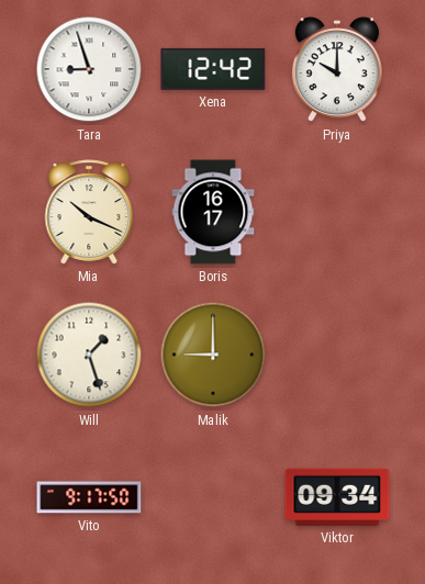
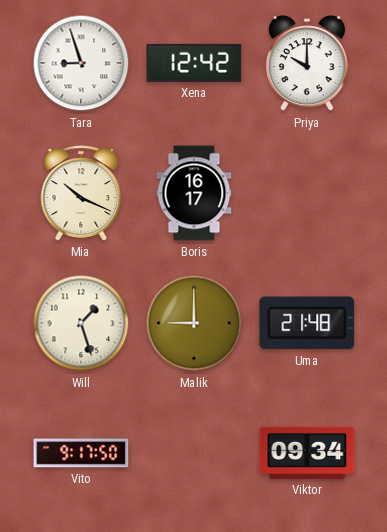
Uma: none -> 21:48
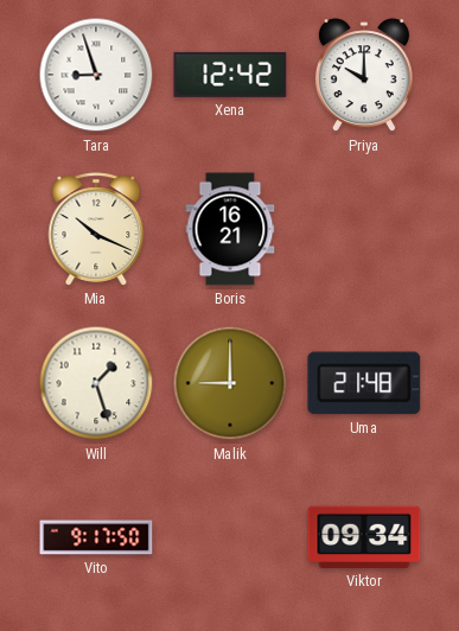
Boris: 16:17 -> 16:21
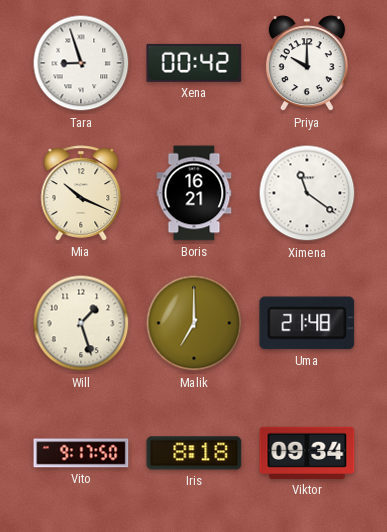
Xena: 12:42 -> 00:42
Ximena: none -> 11:21
Malik: 9:00 -> 7:00
Iris: none -> 8:18
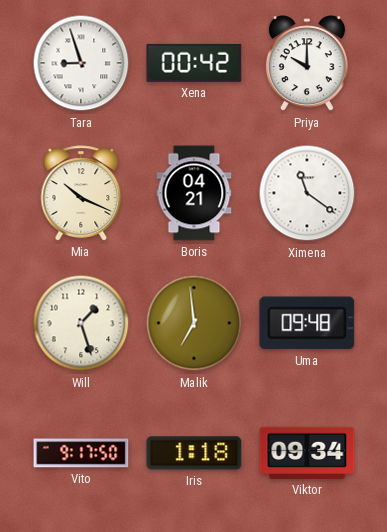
Boris: 16:21 -> 04:21
Malik: 7:00 -> 6:59
Uma: 21:48 -> 09:48
Iris: 8:18 -> 1:18
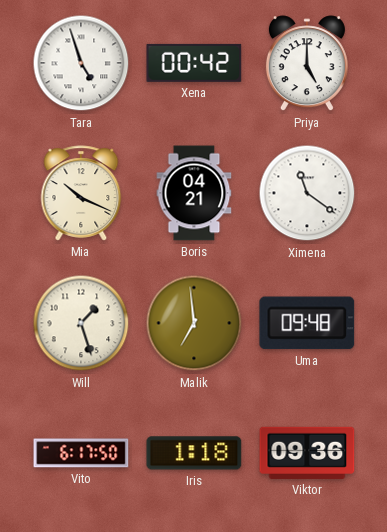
Tara: 8:57 -> 4:57
Priya: 10:00 -> 5:00
Vito: 9:17 -> 6:17
Viktor: 09:34 -> 09:36
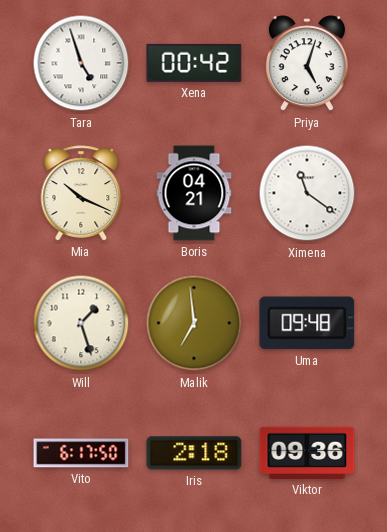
Priya: 5:00 -> 5:03
Iris: 1:18 -> 2:18
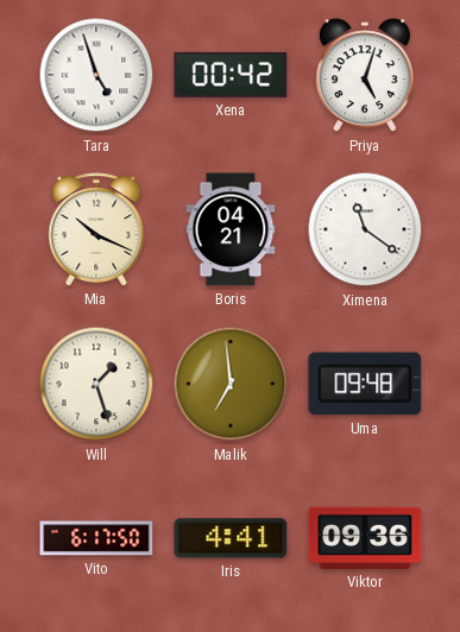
Iris: 2:18 -> 4:41
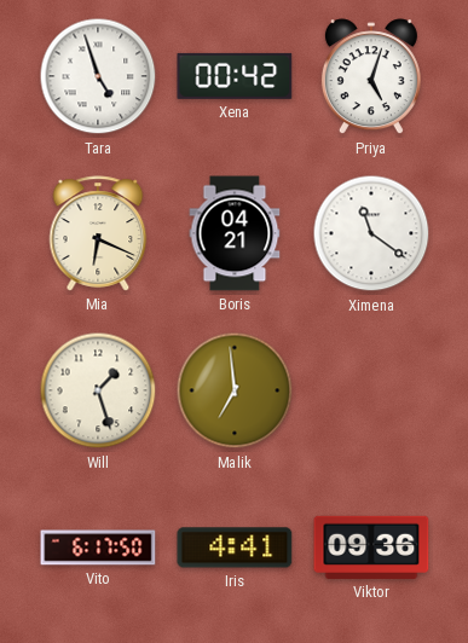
Mia: 10:19 -> 6:19
Uma: 09:48 -> none
